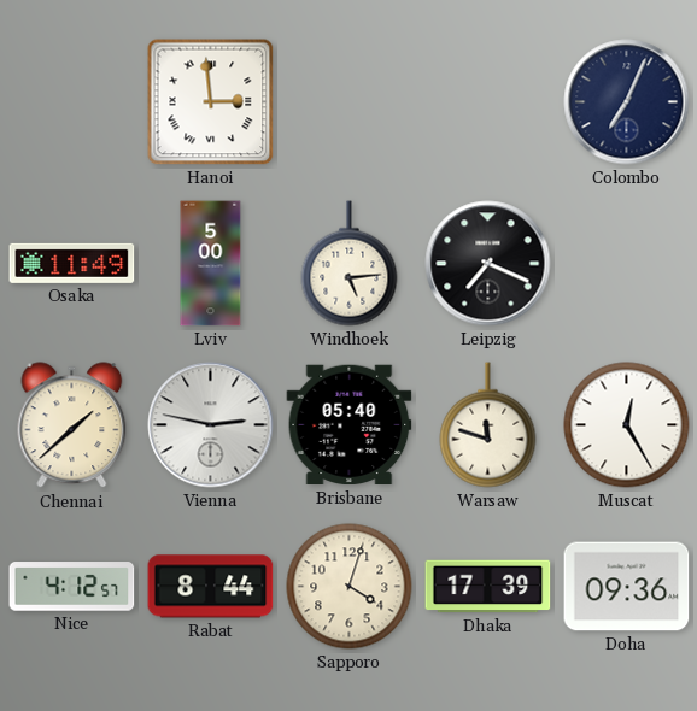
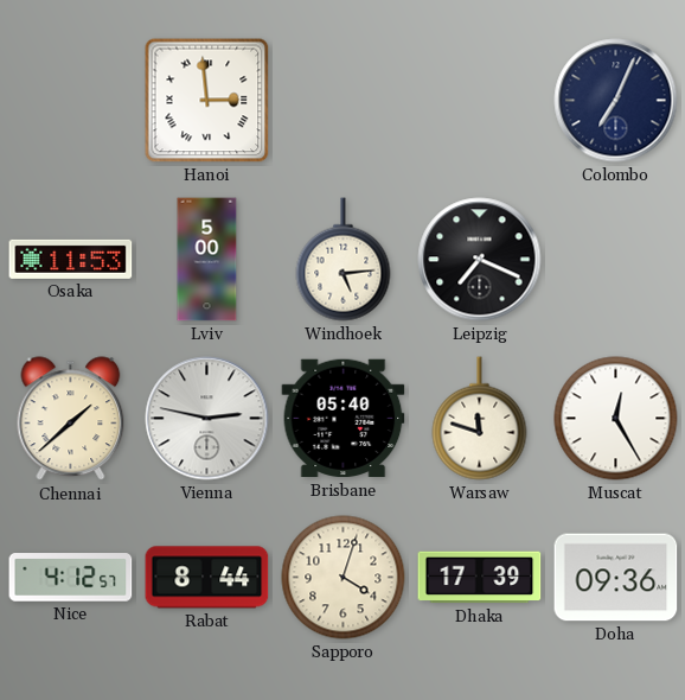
Osaka: 11:49 -> 11:53
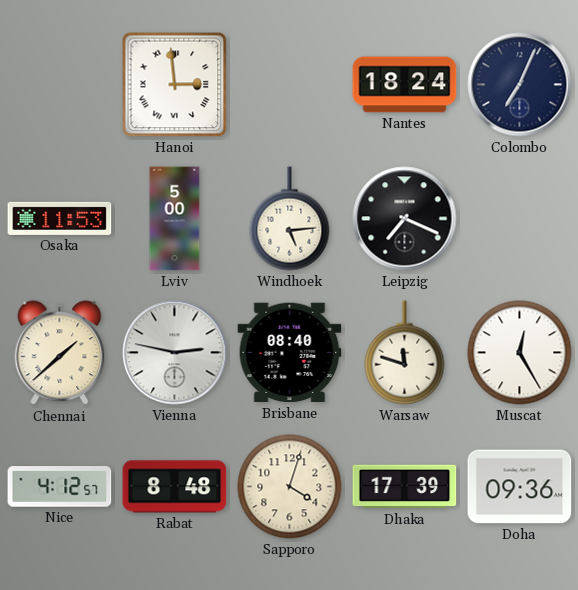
Nantes: none -> 18:24
Brisbane: 05:40 -> 08:40
Rabat: 8:44 -> 8:48
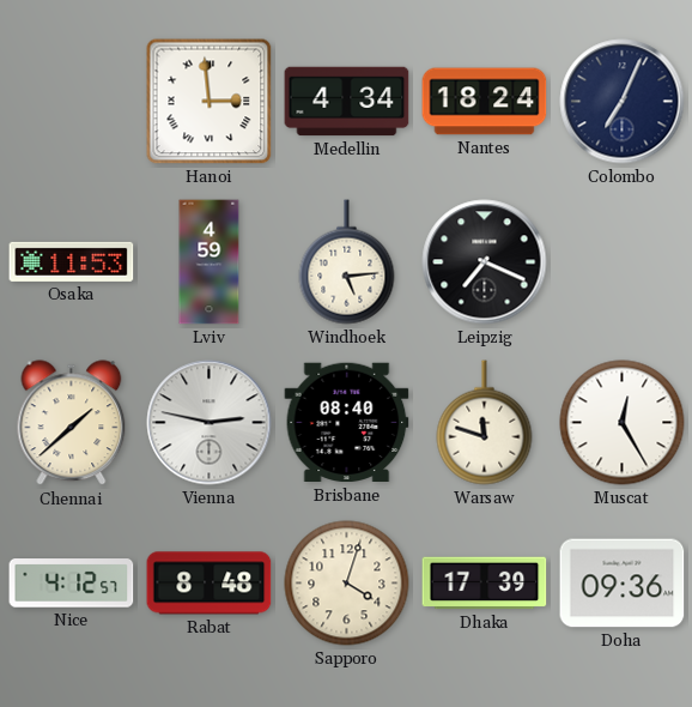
Medellin: none -> 4:34
Lviv: 5:00 -> 4:59
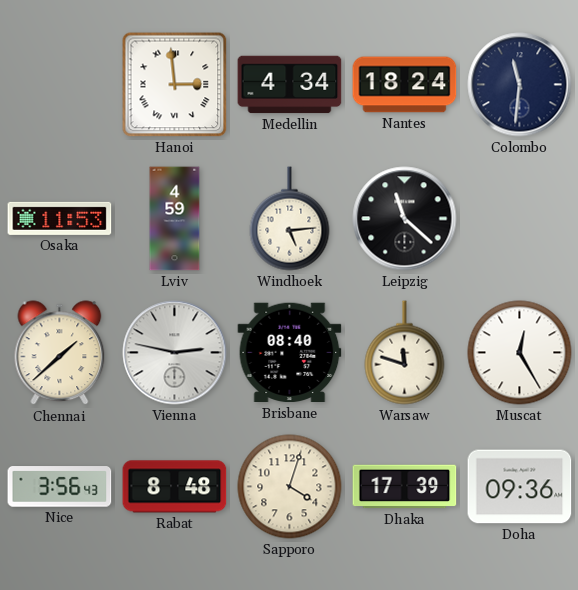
Colombo: 7:04 -> 11:31
Leipzig: 7:19 -> 11:22
Nice: 4:12 -> 3:56
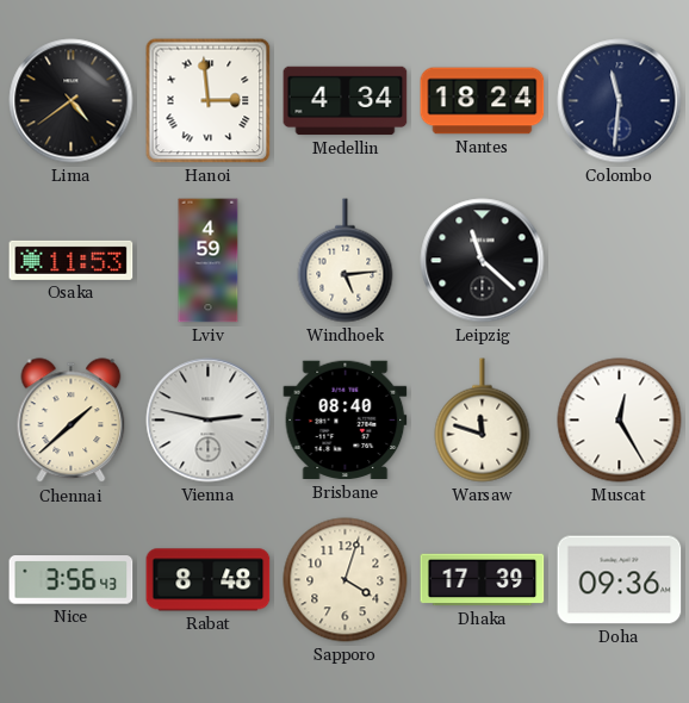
Lima: none -> 4:39
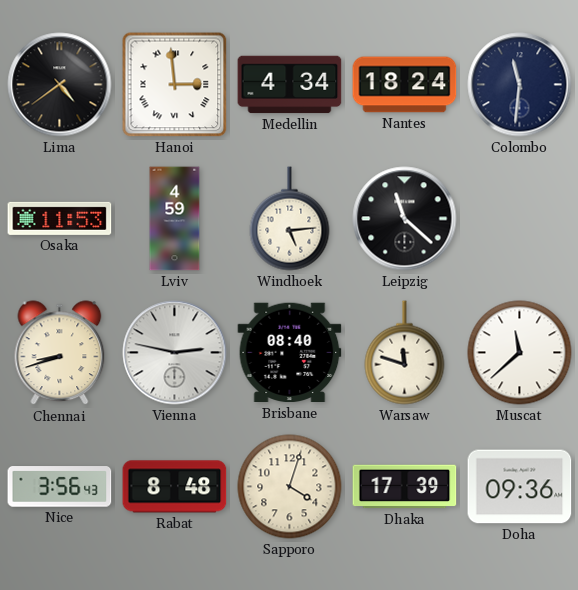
Chennai: 1:38 -> 8:42
Muscat: 12:25 -> 11:38
